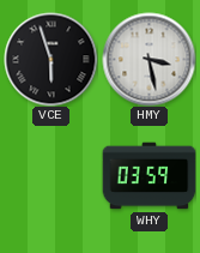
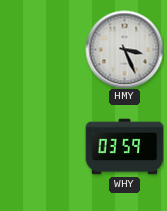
VCE: 5:57 -> none
HMY: 3:28 -> 3:26
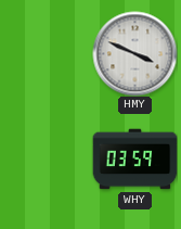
HMY: 3:26 -> 3:49
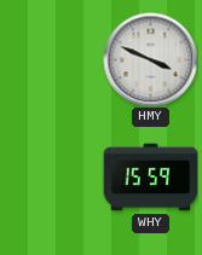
WHY: 03:59 -> 15:59
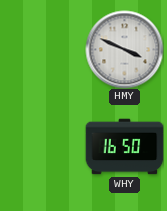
WHY: 15:59 -> 16:50
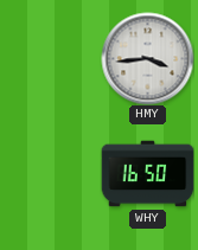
HMY: 3:49 -> 3:44
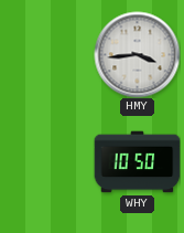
WHY: 16:50 -> 10:50
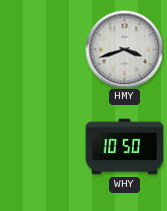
HMY: 3:44 -> 3:42
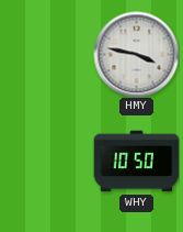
HMY: 3:42 -> 3:47
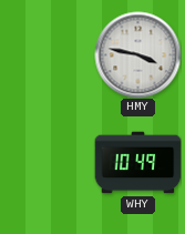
WHY: 10:50 -> 10:49
